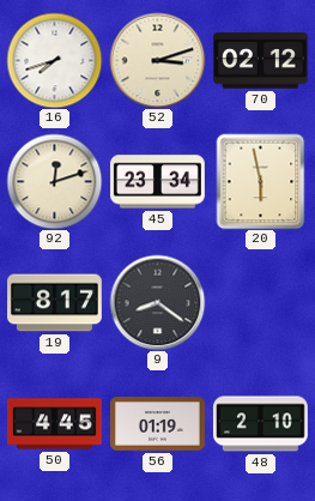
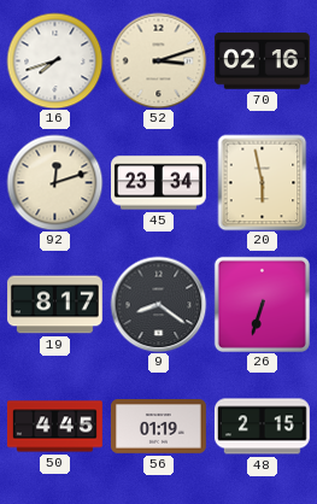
70: 02:12 -> 02:16
26: none -> 6:33
48: 2:10 -> 2:15
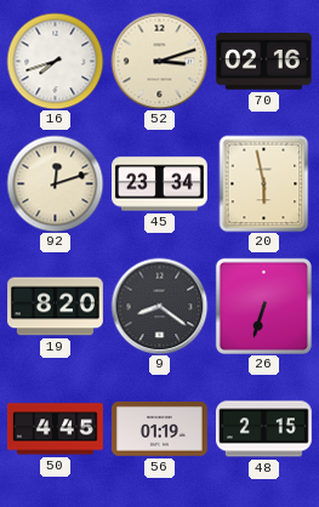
19: 8:17 -> 8:20
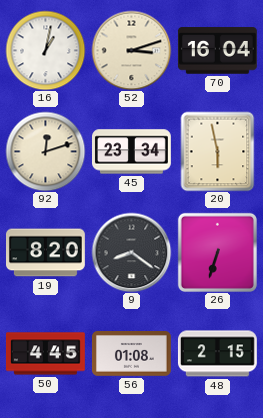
16: 7:42 -> 1:02
70: 02:16 -> 16:04
56: 01:19 -> 01:08
